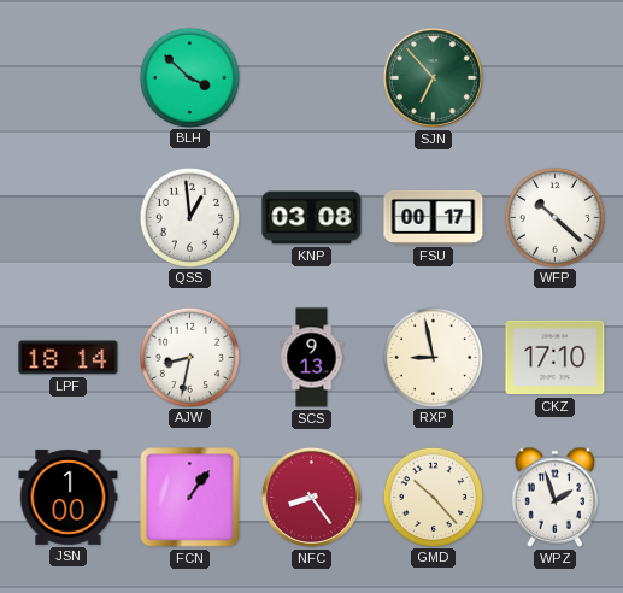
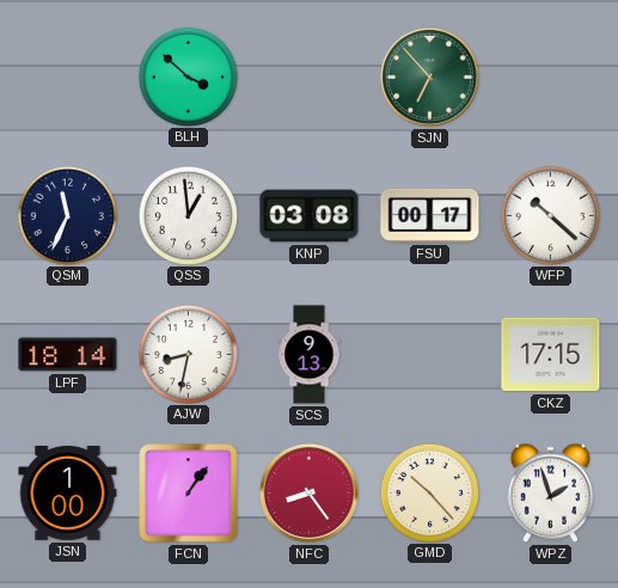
QSM: none -> 11:34
RXP: 8:58 -> none
CKZ: 17:10 -> 17:15
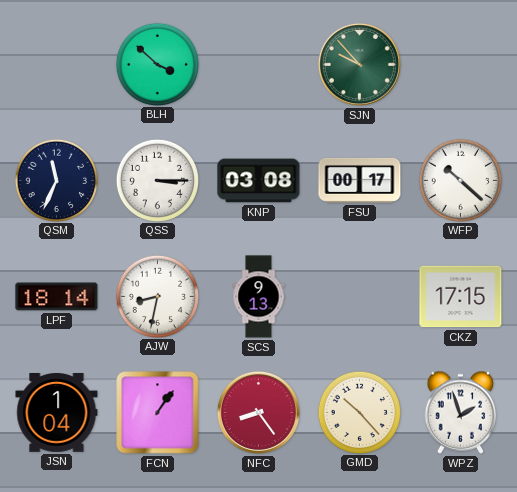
SJN: 6:53 -> 9:53
QSS: 12:59 -> 3:15
JSN: 1:00 -> 1:04
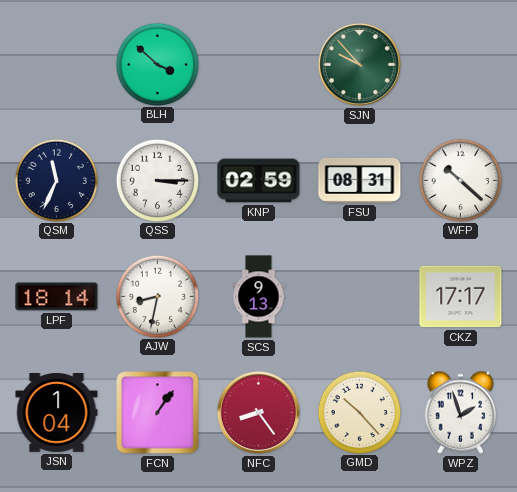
KNP: 03:08 -> 02:59
FSU: 00:17 -> 08:31
CKZ: 17:15 -> 17:17
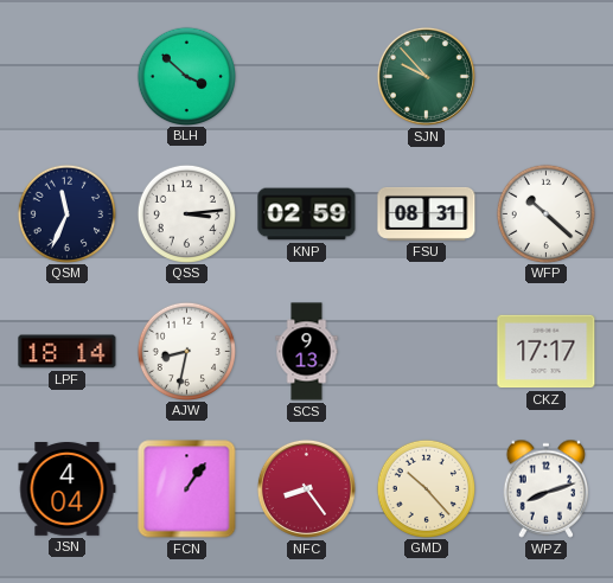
QSS: 3:15 -> 3:14
JSN: 1:04 -> 4:04
WPZ: 1:57 -> 8:12
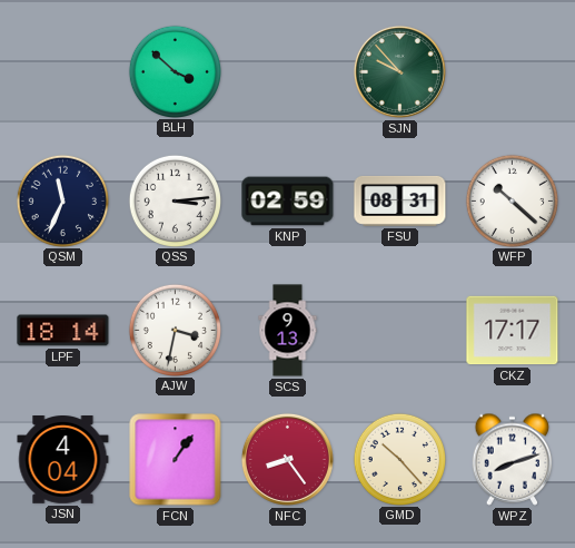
AJW: 8:32 -> 3:32
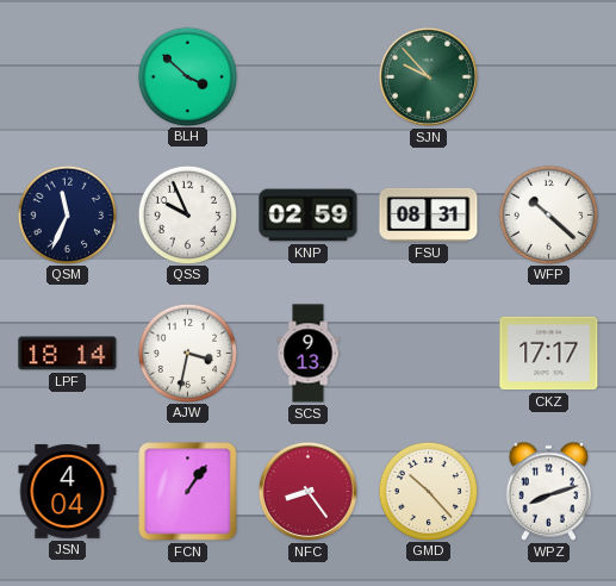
QSS: 3:14 -> 9:56
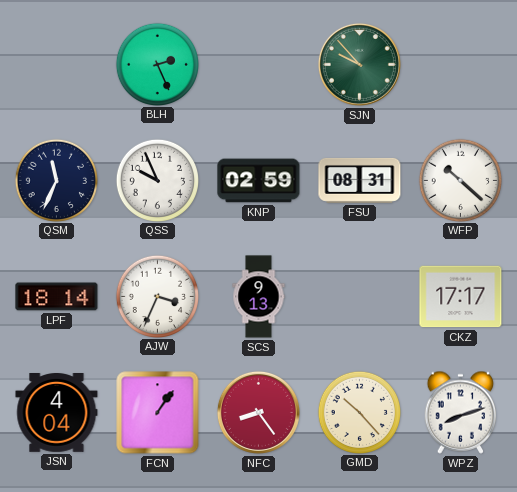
BLH: 3:52 -> 2:26
AJW: 3:32 -> 3:34
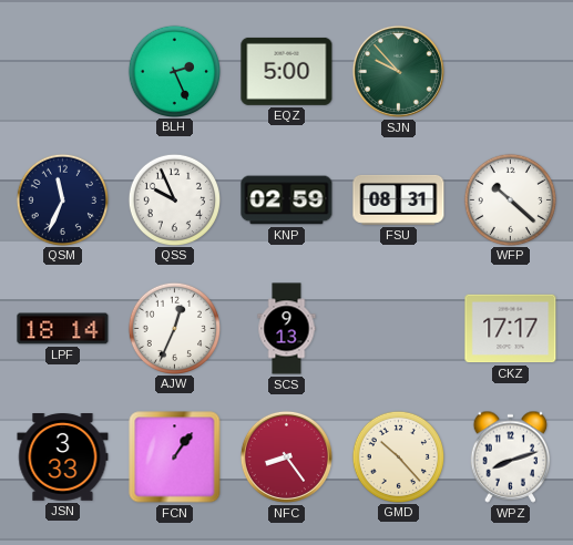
EQZ: none -> 5:00
AJW: 3:34 -> 12:34
JSN: 4:04 -> 3:33
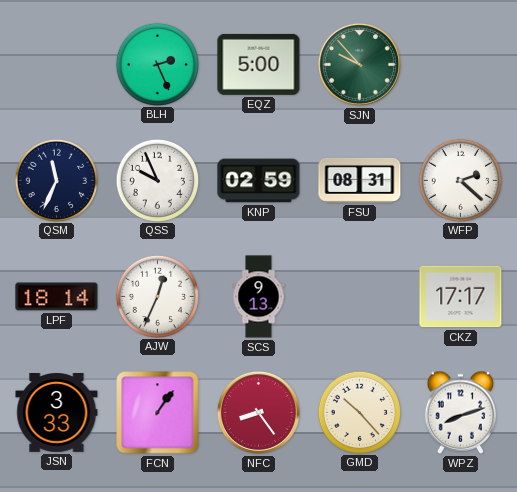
WFP: 10:22 -> 2:22
